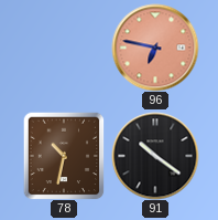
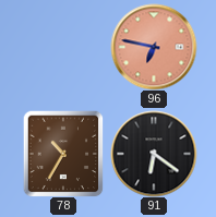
78: 10:32 -> 10:35
91: 10:21 -> 6:21
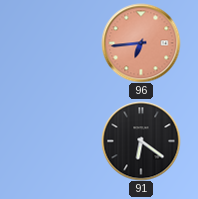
96: 6:47 -> 6:44
78: 10:35 -> none
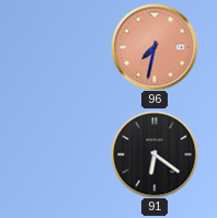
96: 6:44 -> 7:32
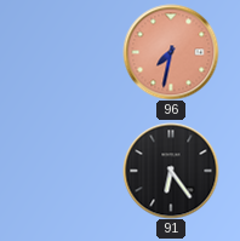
91: 6:21 -> 6:24
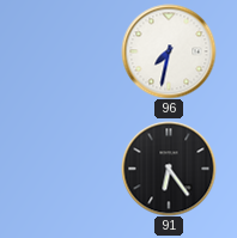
96 dial: salmon -> white
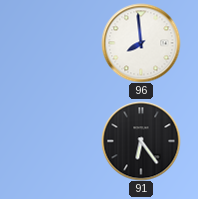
96: 7:32 -> 7:59
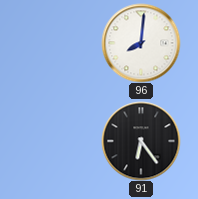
96: 7:59 -> 8:01
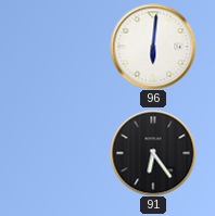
96: 8:01 -> 6:01
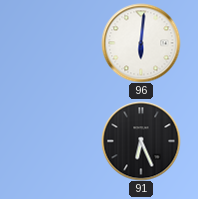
91: 6:24 -> 6:26
